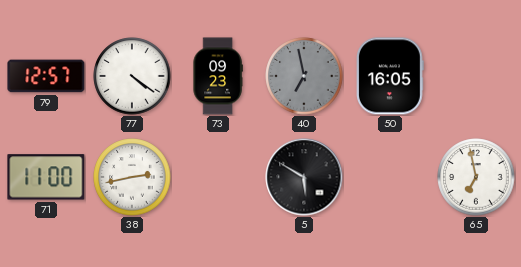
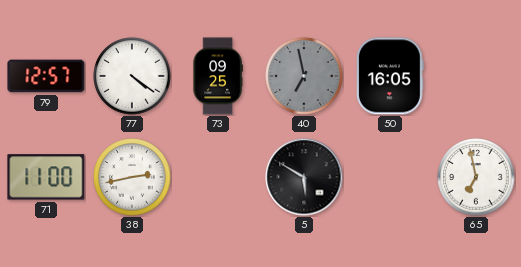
73: 09:23 -> 09:25
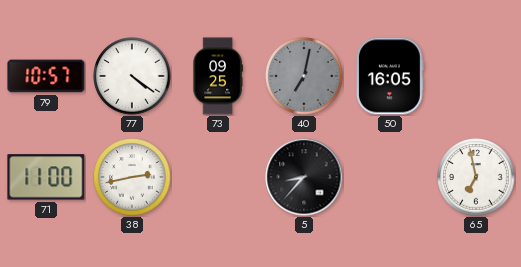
79: 12:57 -> 10:57
40: 6:58 -> 7:02
5: 5:50 -> 8:37
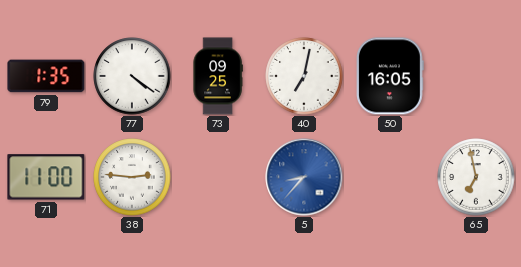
79: 10:57 -> 1:35
40 dial: grey -> white
38: 2:43 -> 2:46
5 dial: black -> blue
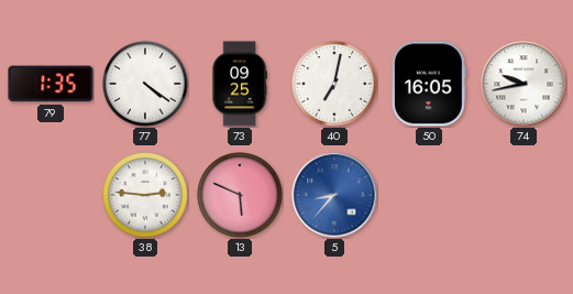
74: none -> 9:43
71: 11:00 -> none
13: none -> 5:49
65: 6:58 -> none
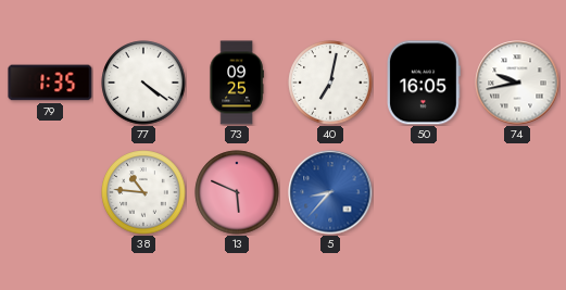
38: 2:46 -> 10:46
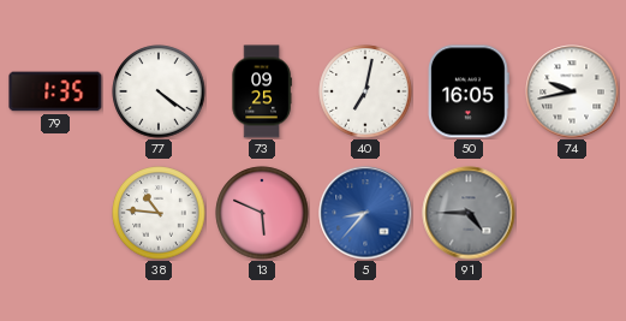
91: none -> 4:45
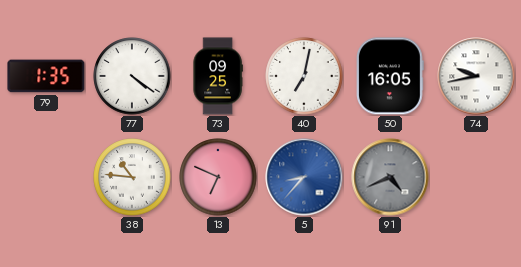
13: 5:49 -> 6:49
91: 4:45 -> 4:41
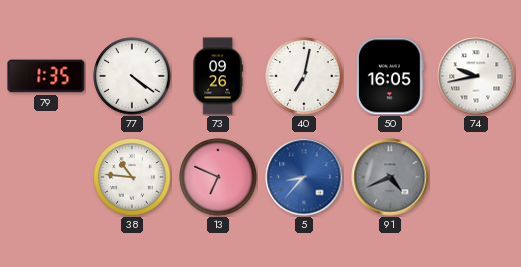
73: 09:25 -> 09:26
